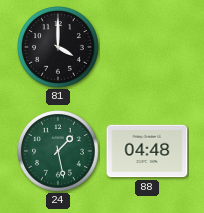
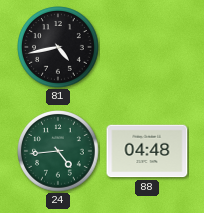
81: 4:00 -> 4:43
24: 1:28 -> 4:44
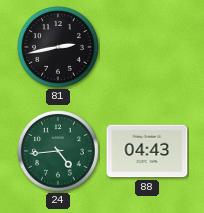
81: 4:43 -> 2:43
88: 04:48 -> 04:43
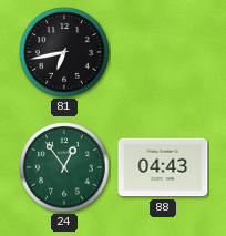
81: 2:43 -> 6:43
24: 4:44 -> 12:54
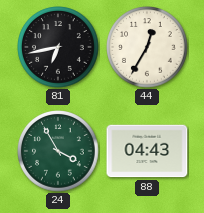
44: none -> 12:35
24: 12:54 -> 3:55
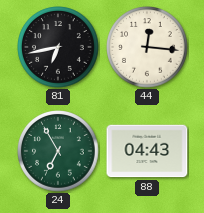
44: 12:35 -> 12:16
24: 3:55 -> 6:55
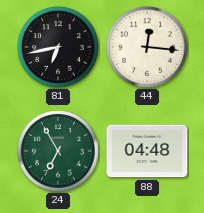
88: 04:43 -> 04:48
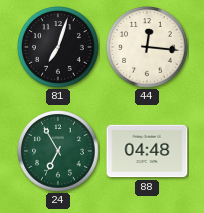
81: 6:43 -> 7:03
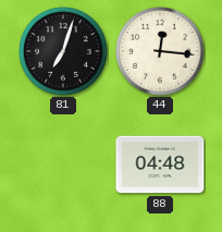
24: 6:55 -> none
